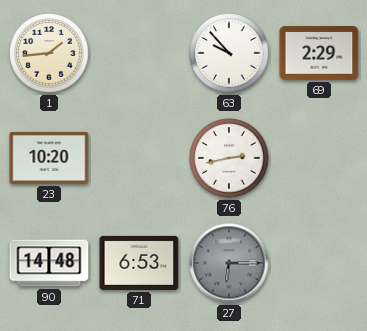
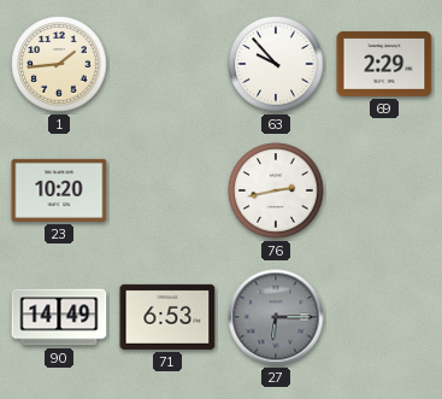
90: 14:48 -> 14:49
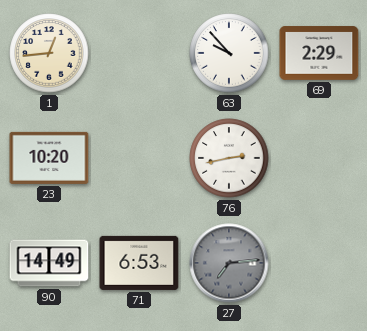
1: 1:44 -> 12:44
27: 6:15 -> 7:14
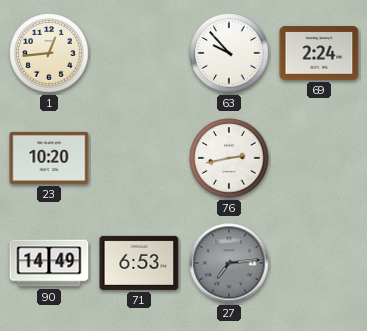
69: 2:29 -> 2:24
